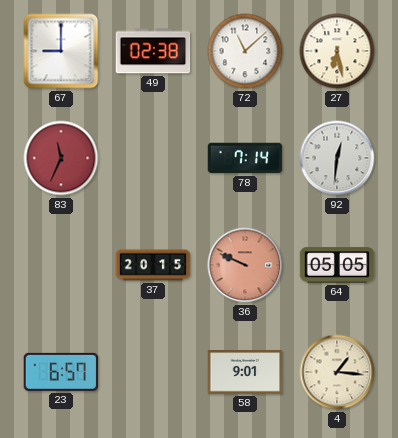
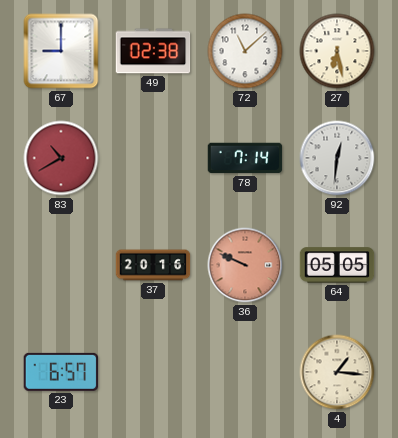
83: 11:34 -> 10:40
37: 20:15 -> 20:16
58: 9:01 -> none
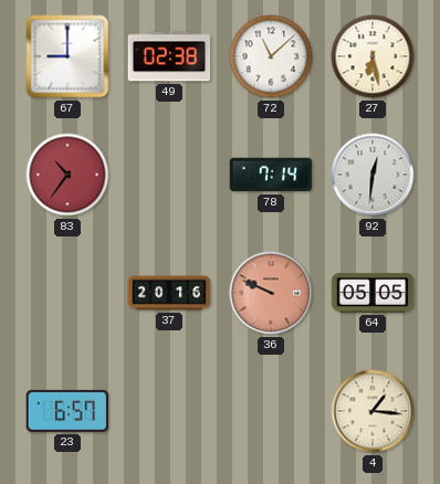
83: 10:40 -> 10:36
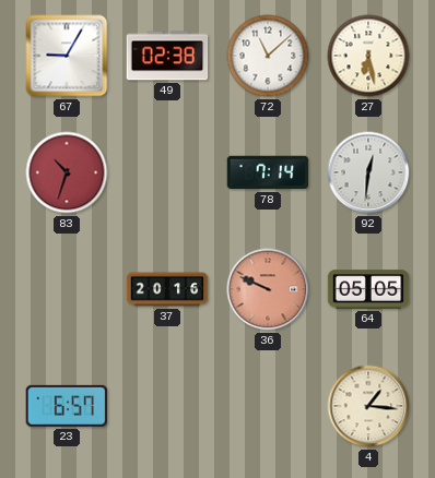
67: 9:00 -> 9:05
83: 10:36 -> 10:33
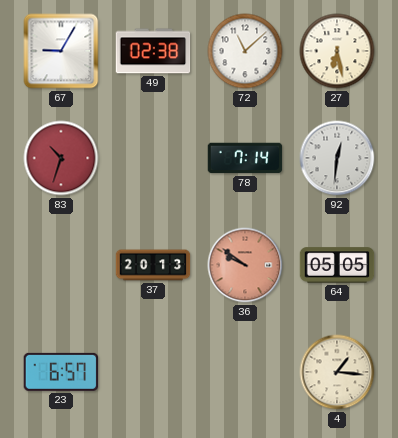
37: 20:16 -> 20:13
36: 9:49 -> 9:51
